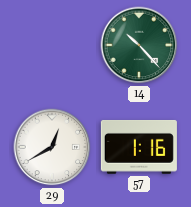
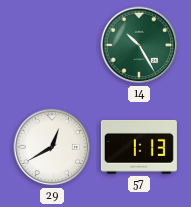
14: 10:23 -> 10:25
57: 1:16 -> 1:13
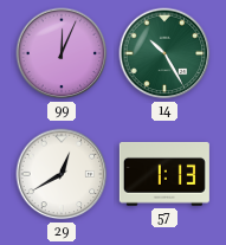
99: none -> 12:04
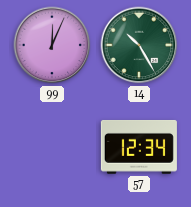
29: 12:40 -> none
57: 1:13 -> 12:34
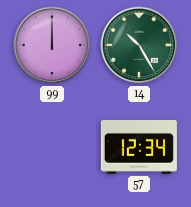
99: 12:04 -> 12:00
